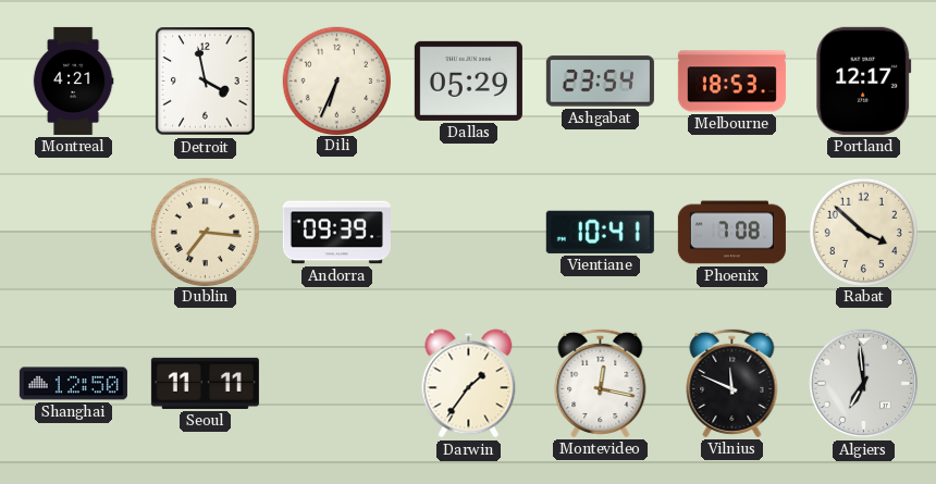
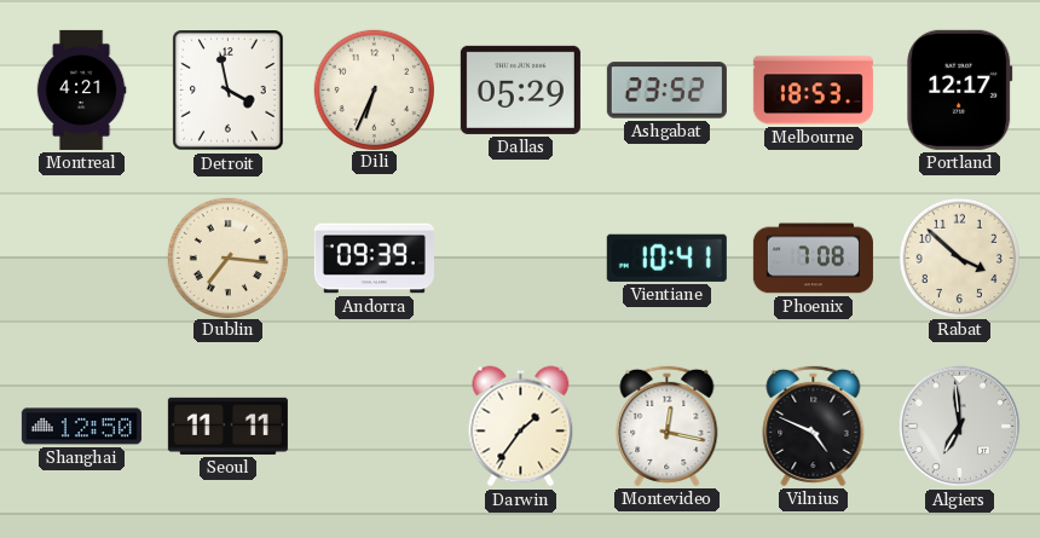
Ashgabat: 23:54 -> 23:52
Vilnius: 11:49 -> 4:49
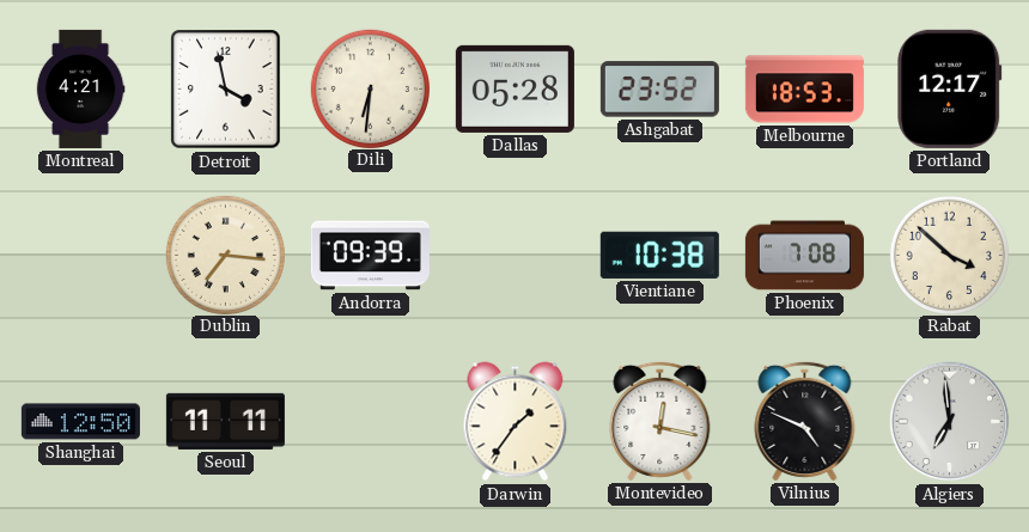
Dili: 6:34 -> 6:31
Dallas: 05:29 -> 05:28
Vientiane: 10:41 -> 10:38
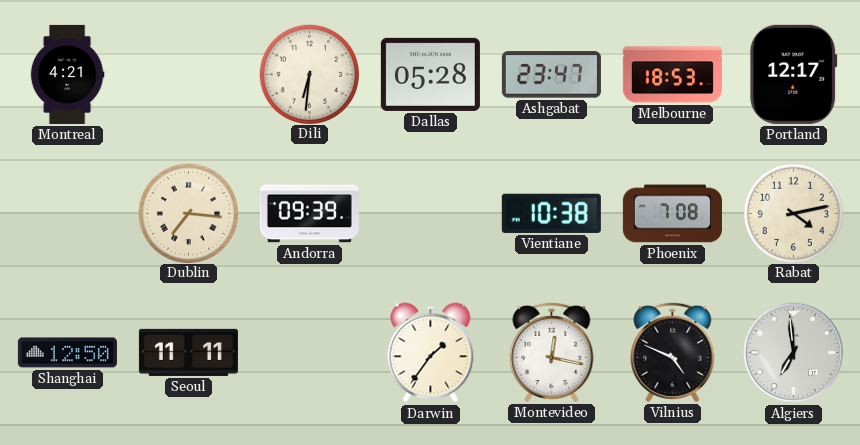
Detroit: 3:58 -> none
Ashgabat: 23:52 -> 23:47
Rabat: 3:52 -> 4:13
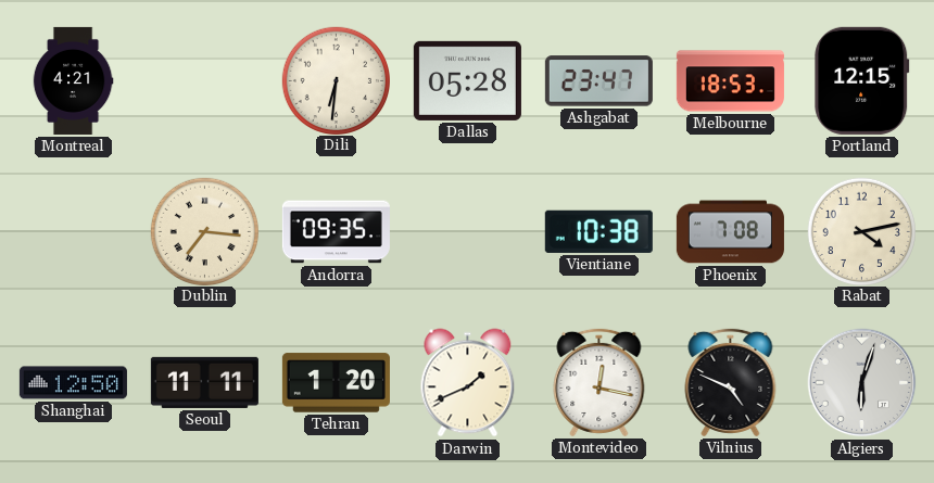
Portland: 12:17 -> 12:15
Andorra: 09:39 -> 09:35
Tehran: none -> 1:20
Darwin: 1:36 -> 1:41
Algiers: 6:59 -> 6:03
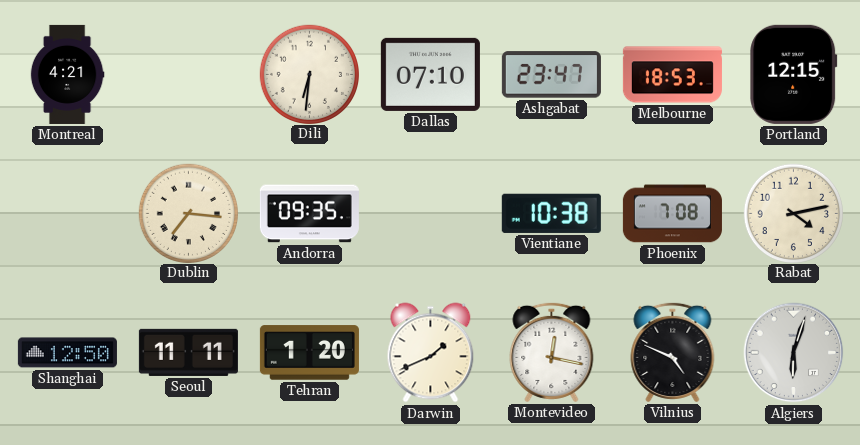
Dallas: 05:28 -> 07:10
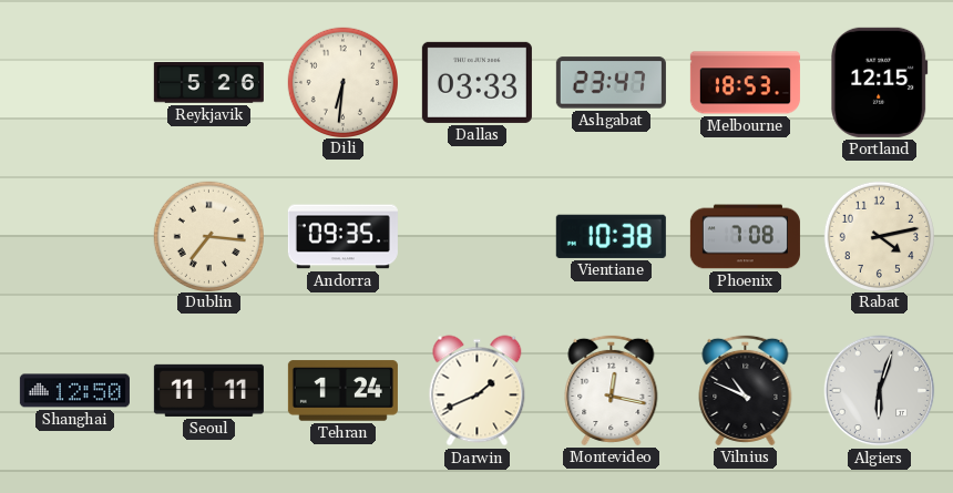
Montreal: 4:21 -> none
Reykjavik: none -> 5:26
Dallas: 07:10 -> 03:33
Tehran: 1:20 -> 1:24
Vilnius: 4:49 -> 10:49
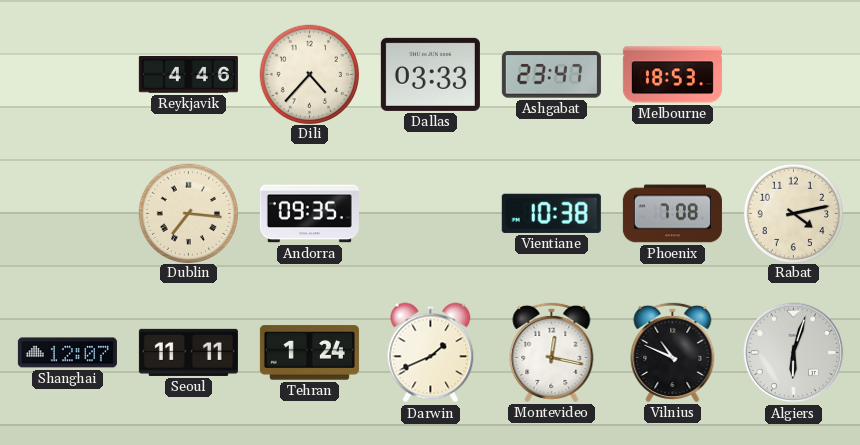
Reykjavik: 5:26 -> 4:46
Dili: 6:31 -> 4:37
Portland: 12:15 -> none
Shanghai: 12:50 -> 12:07
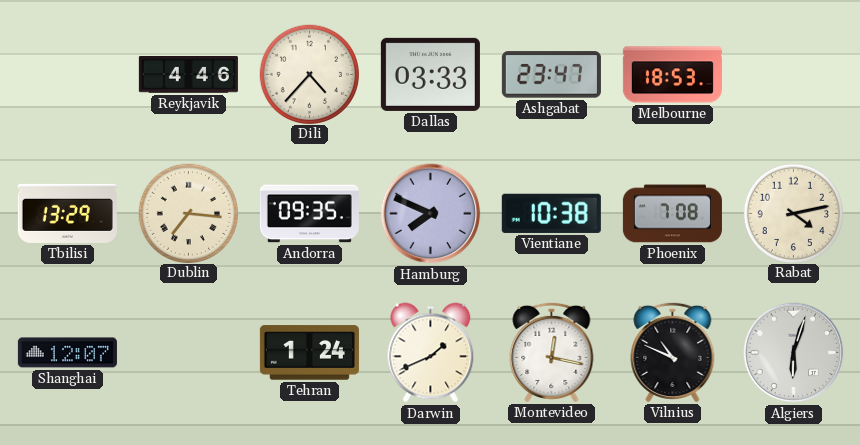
Tbilisi: none -> 13:29
Hamburg: none -> 7:49
Seoul: 11:11 -> none
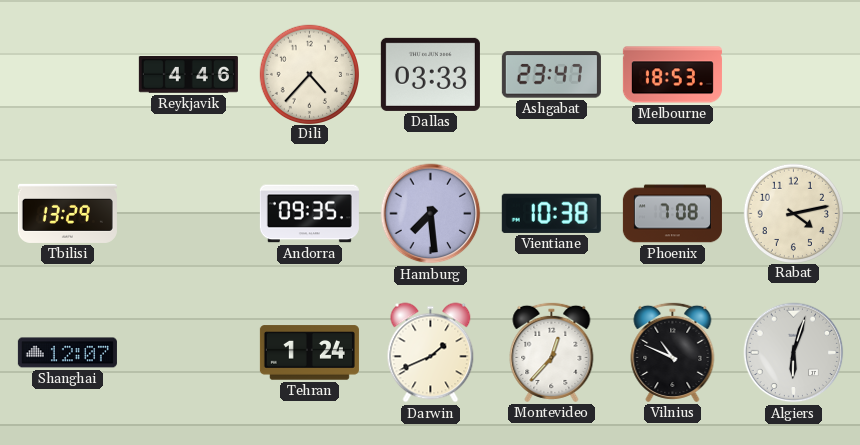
Dublin: 7:16 -> none
Hamburg: 7:49 -> 7:29
Montevideo: 12:17 -> 12:37
